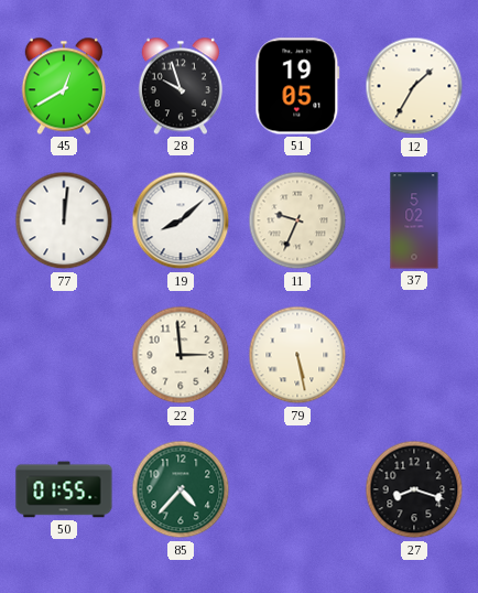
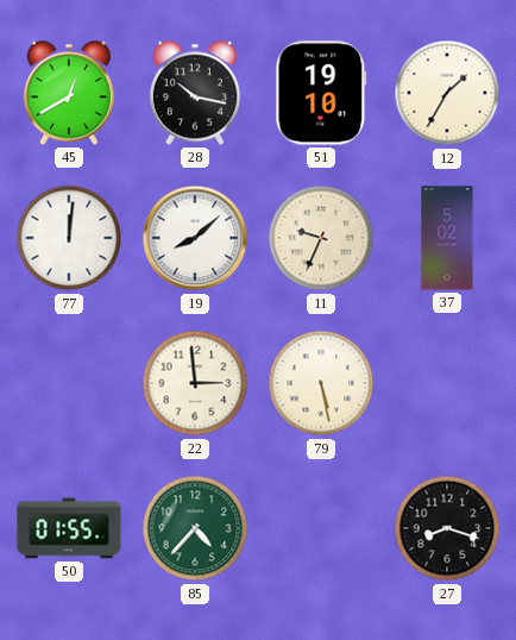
28: 9:57 -> 10:17
51: 19:05 -> 19:10
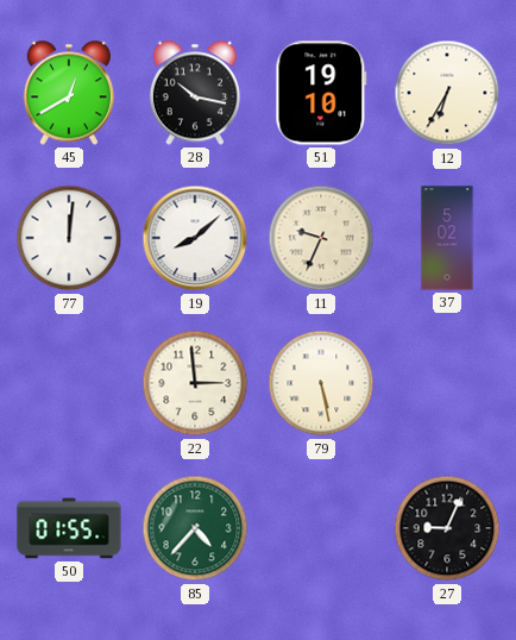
12: 1:35 -> 6:35
27: 8:18 -> 9:04
